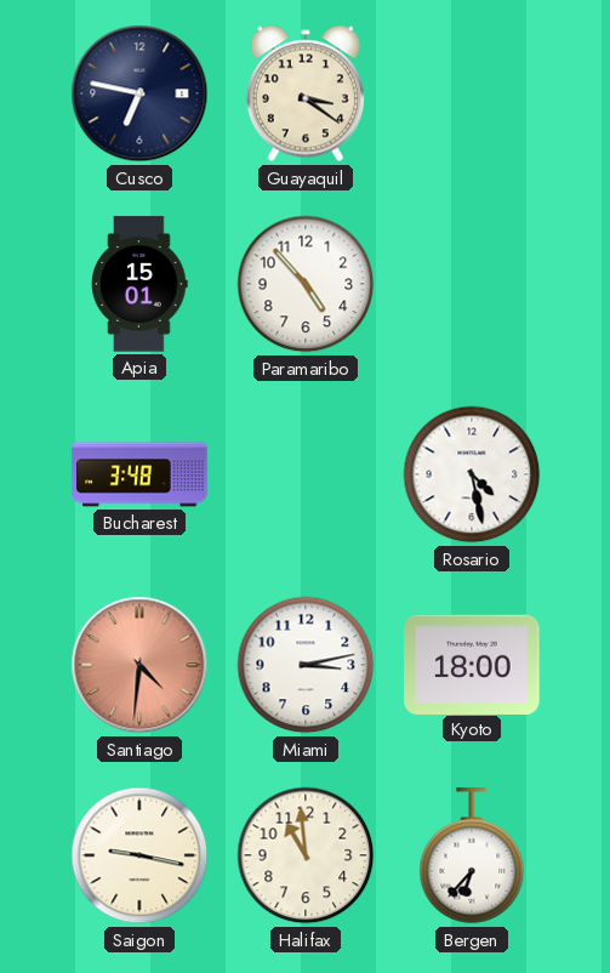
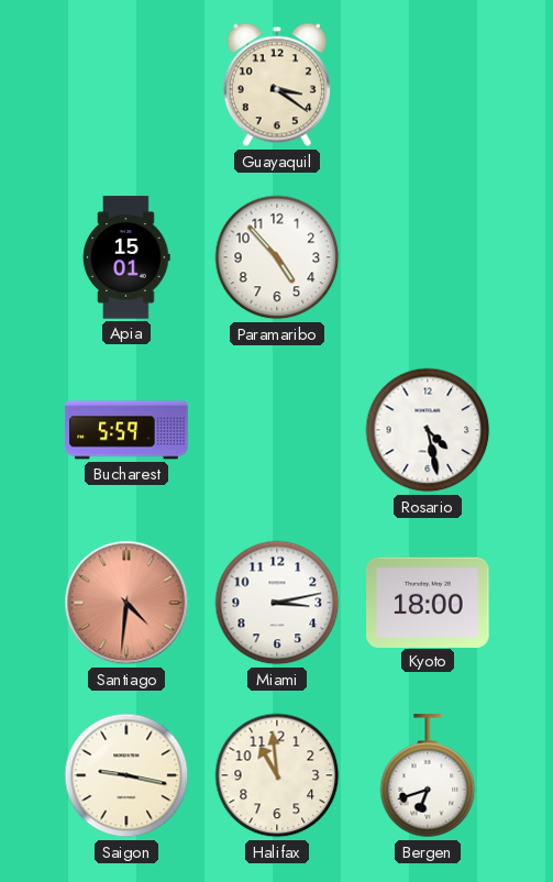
Cusco: 6:47 -> none
Bucharest: 3:48 -> 5:59
Bergen: 6:37 -> 6:42
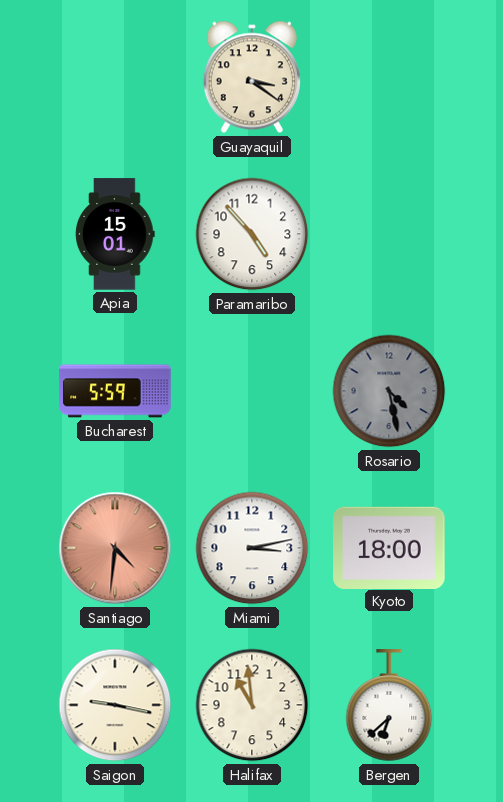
Rosario dial: white -> grey
Bergen: 6:42 -> 6:38
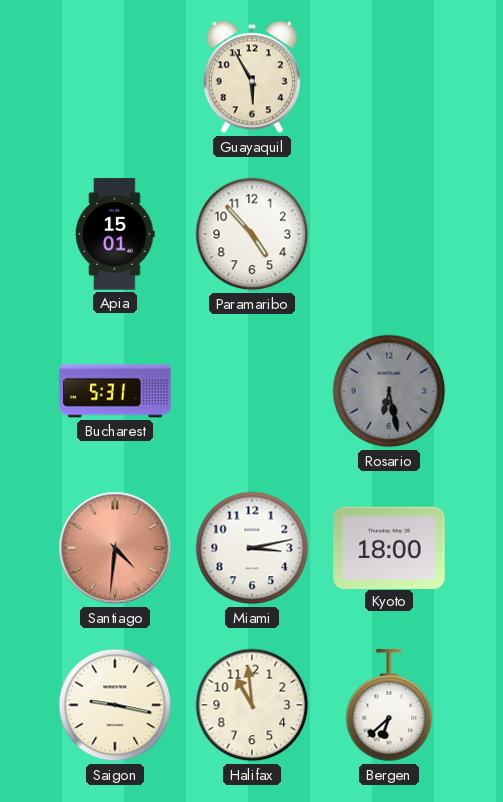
Guayaquil: 3:21 -> 5:55
Bucharest: 5:59 -> 5:31
Rosario: 4:28 -> 6:28
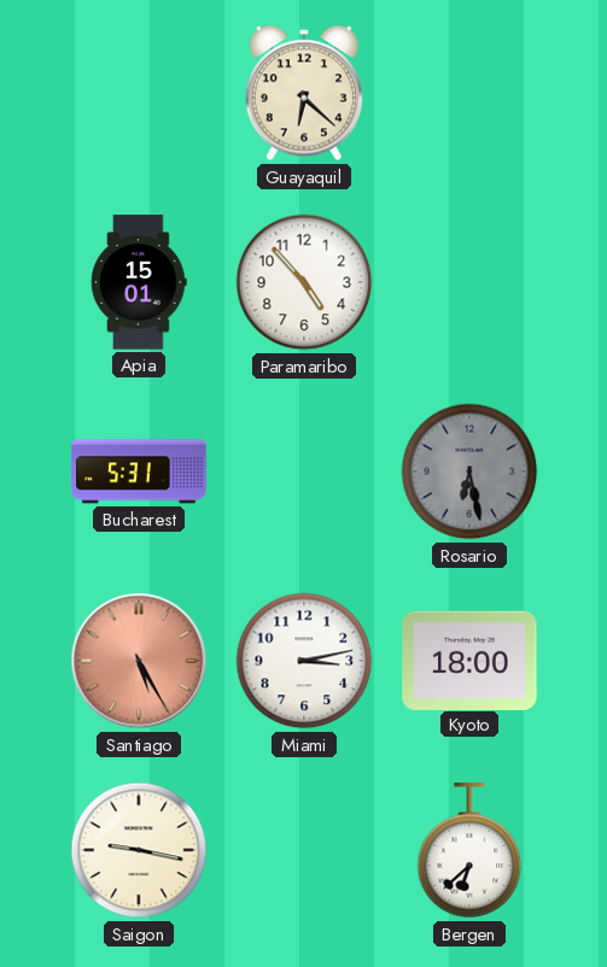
Guayaquil: 5:55 -> 6:22
Santiago: 4:31 -> 5:25
Halifax: 10:59 -> none
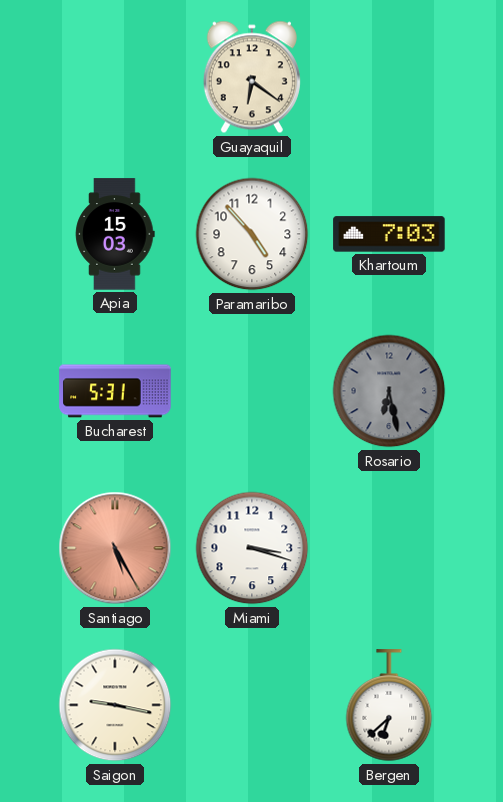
Guayaquil: 6:22 -> 6:21
Apia: 15:01 -> 15:03
Khartoum: none -> 7:03
Miami: 3:13 -> 3:18
Kyoto: 18:00 -> none
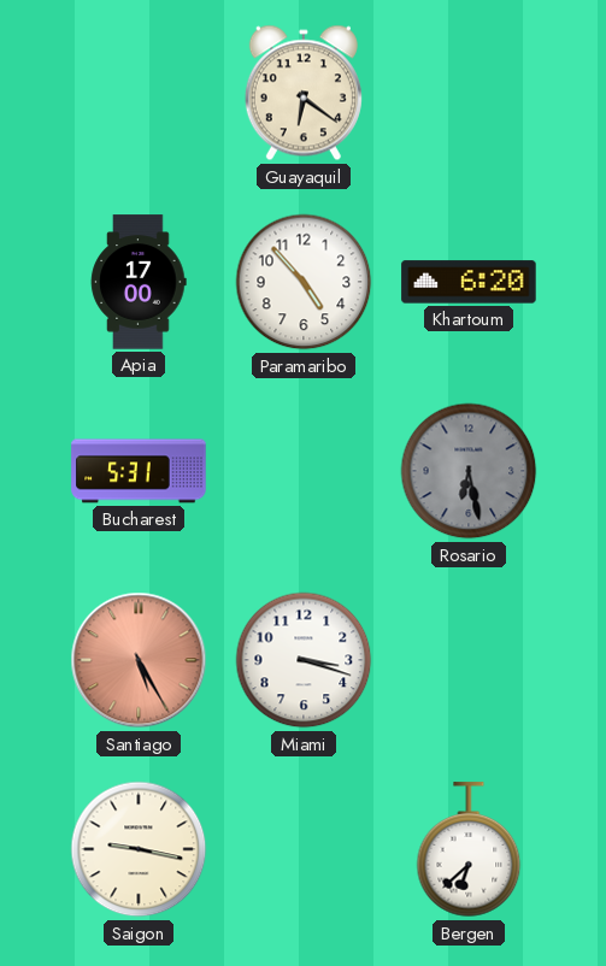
Apia: 15:03 -> 17:00
Khartoum: 7:03 -> 6:20
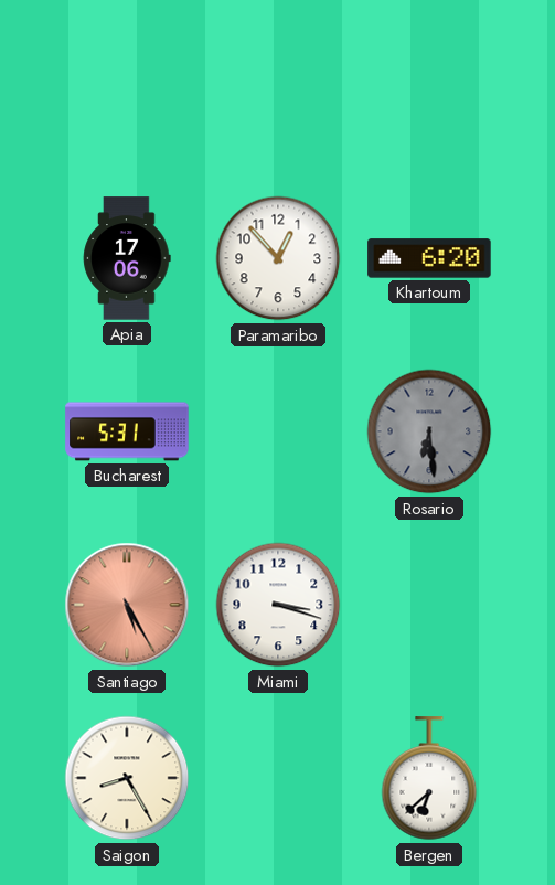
Guayaquil: 6:21 -> none
Apia: 17:00 -> 17:06
Paramaribo: 4:53 -> 12:53
Rosario: 6:28 -> 6:29
Saigon: 9:17 -> 8:25
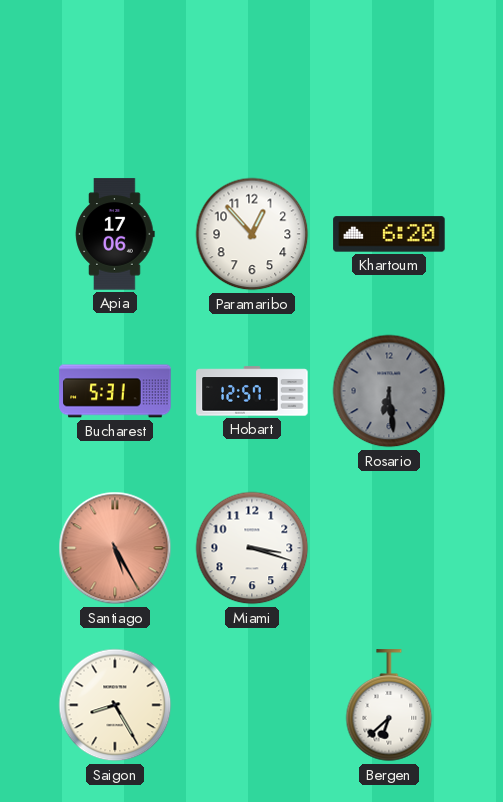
Hobart: none -> 12:57
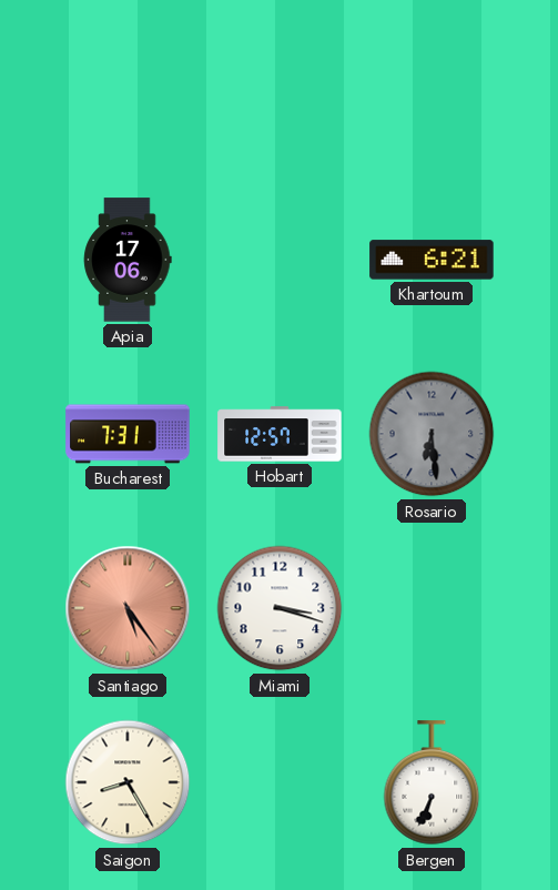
Paramaribo: 12:53 -> none
Khartoum: 6:20 -> 6:21
Bucharest: 5:31 -> 7:31
Santiago: 5:25 -> 5:24
Bergen: 6:38 -> 6:34
